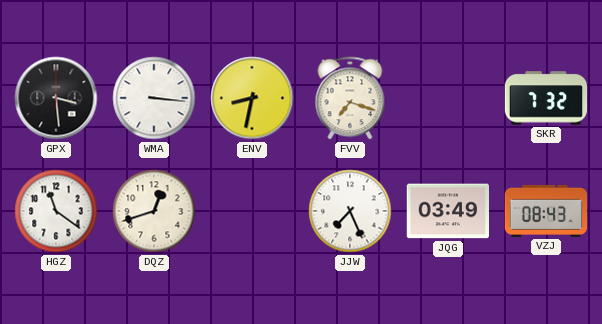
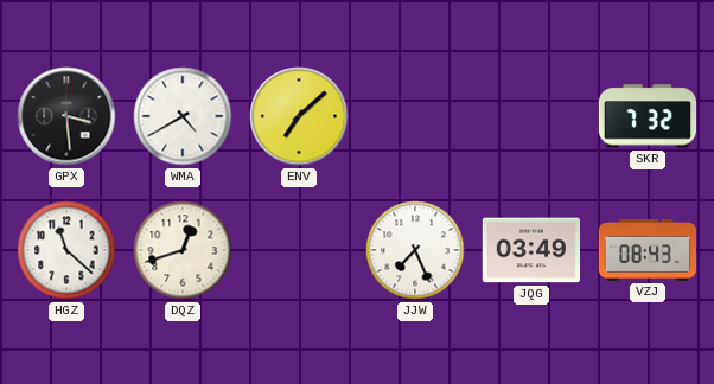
WMA: 3:16 -> 4:40
ENV: 8:32 -> 7:08
FVV: 7:18 -> none
HGZ: 11:21 -> 11:22
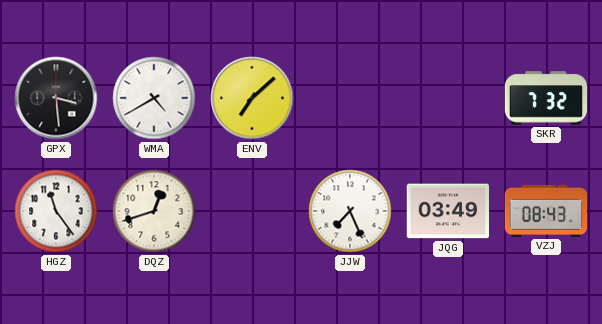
HGZ: 11:22 -> 11:24
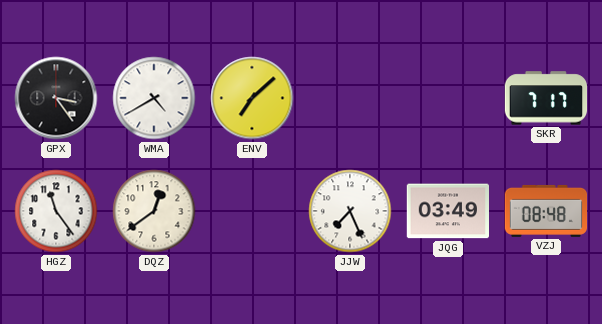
GPX: 3:29 -> 3:24
SKR: 7:32 -> 7:17
DQZ: 12:42 -> 12:39
VZJ: 08:43 -> 08:48
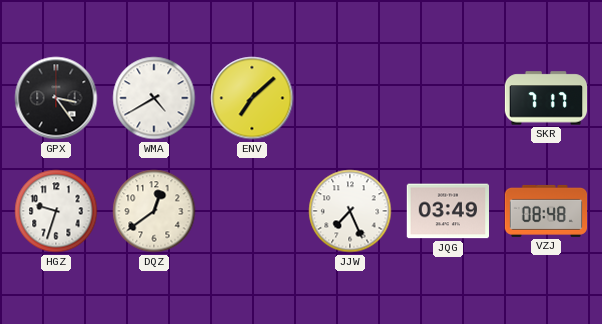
HGZ: 11:24 -> 9:33
